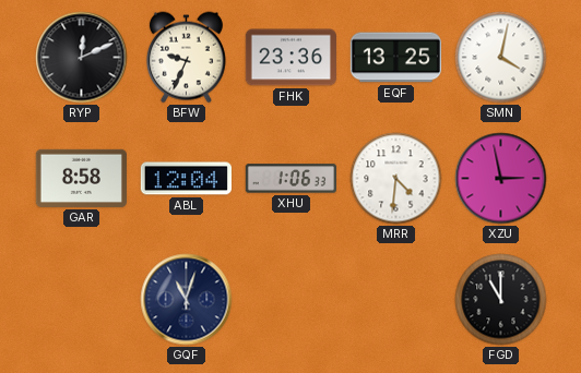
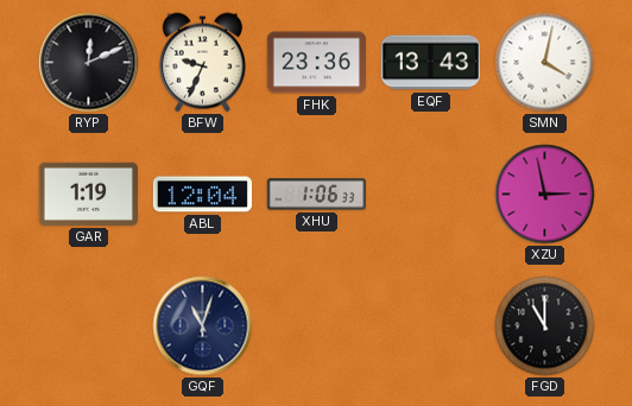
EQF: 13:25 -> 13:43
GAR: 8:58 -> 1:19
MRR: 4:31 -> none
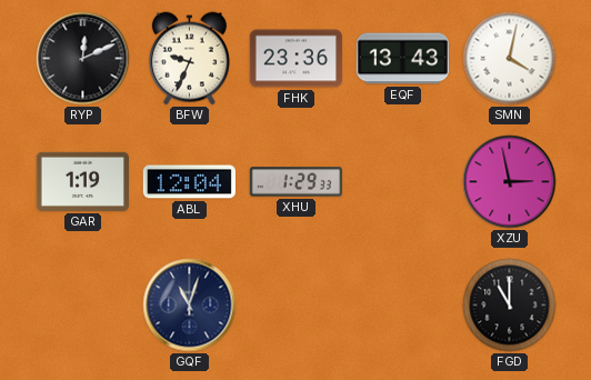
XHU: 1:06 -> 1:29
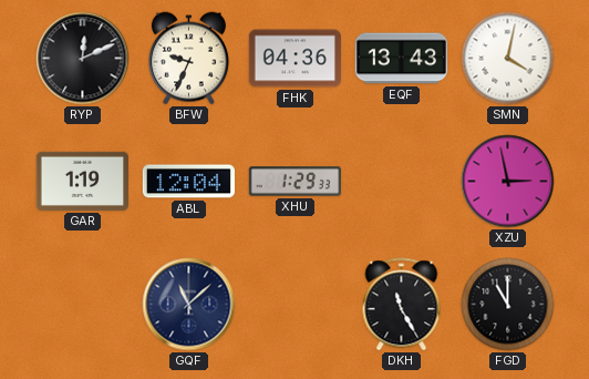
FHK: 23:36 -> 04:36
GQF: 11:03 -> 11:08
DKH: none -> 11:25
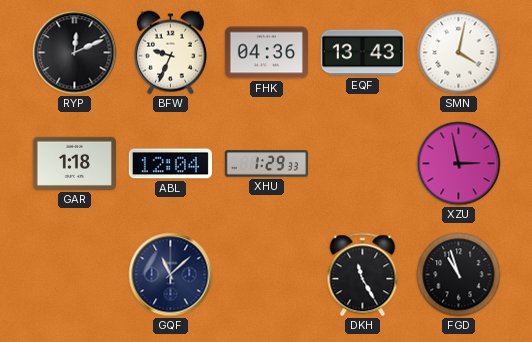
GAR: 1:19 -> 1:18
FGD: 11:00 -> 10:57
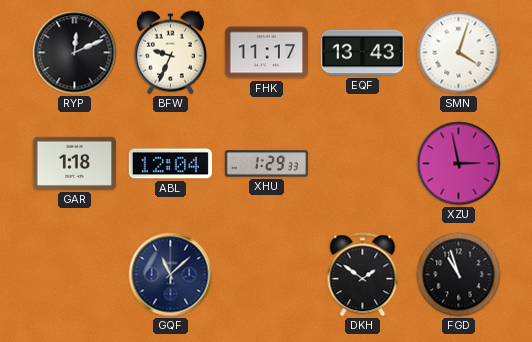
FHK: 04:36 -> 11:17
SMN: 4:02 -> 4:03
DKH: 11:25 -> 1:51
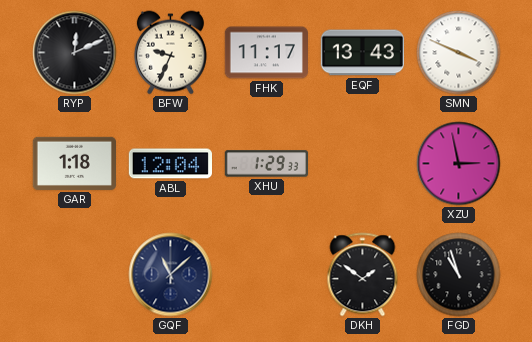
SMN: 4:03 -> 3:49
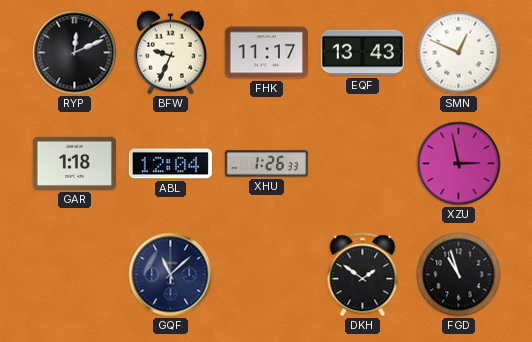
SMN: 3:49 -> 12:49
XHU: 1:29 -> 1:26
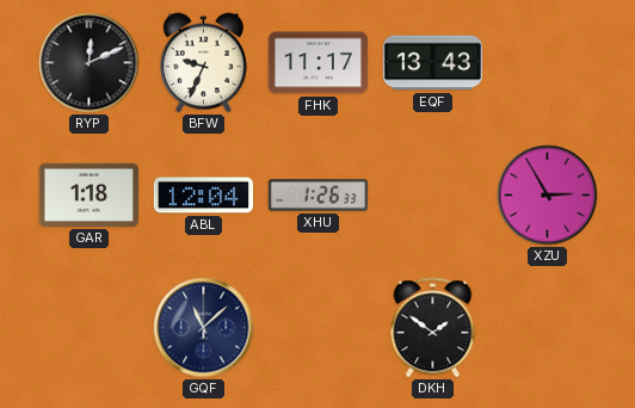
SMN: 12:49 -> none
XZU: 2:58 -> 2:55
FGD: 10:57 -> none
